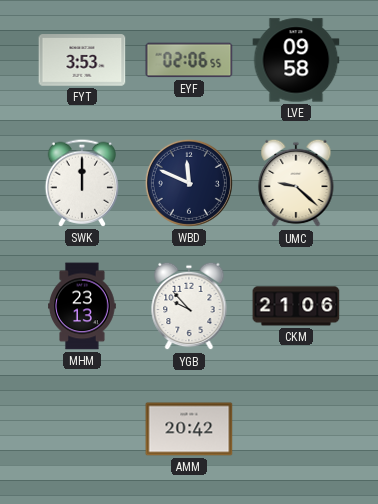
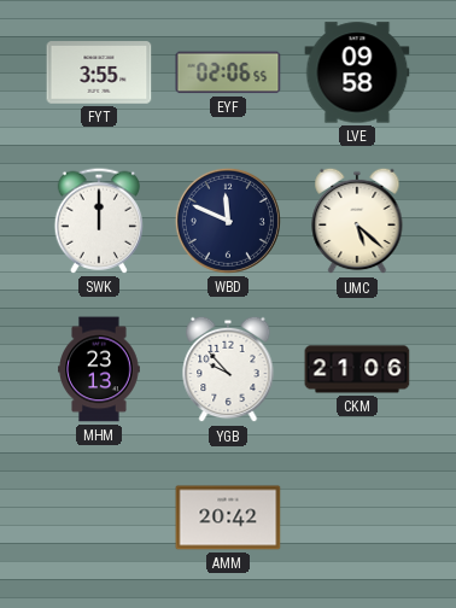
FYT: 3:53 -> 3:55
UMC: 9:22 -> 5:22
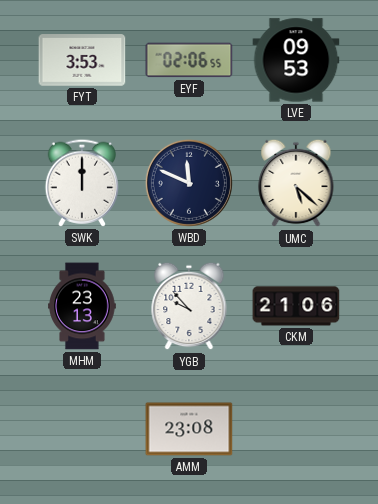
FYT: 3:55 -> 3:53
LVE: 09:58 -> 09:53
AMM: 20:42 -> 23:08
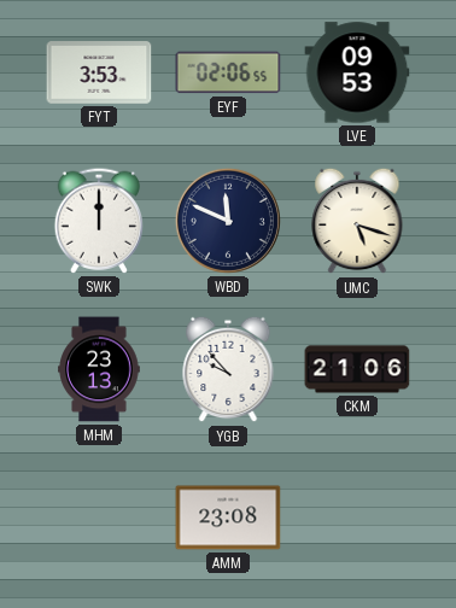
UMC: 5:22 -> 5:18
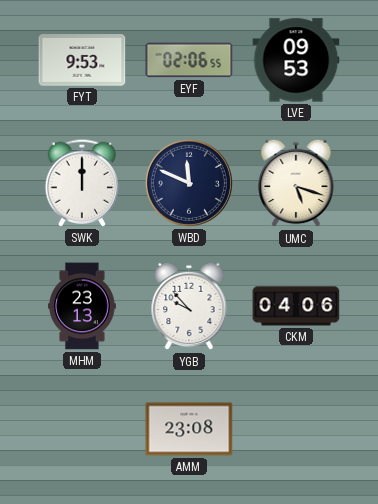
FYT: 3:53 -> 9:53
CKM: 21:06 -> 04:06
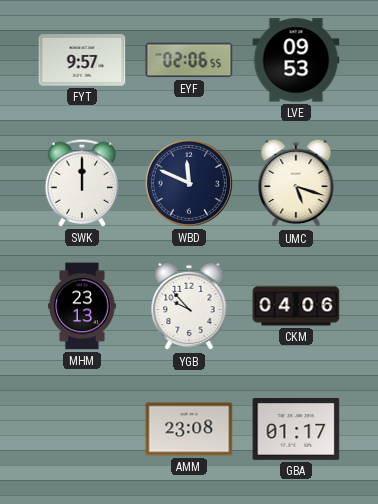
FYT: 9:53 -> 9:57
GBA: none -> 01:17
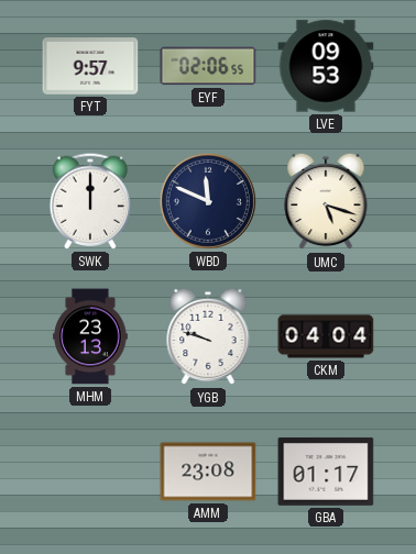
YGB: 9:53 -> 9:48
CKM: 04:06 -> 04:04
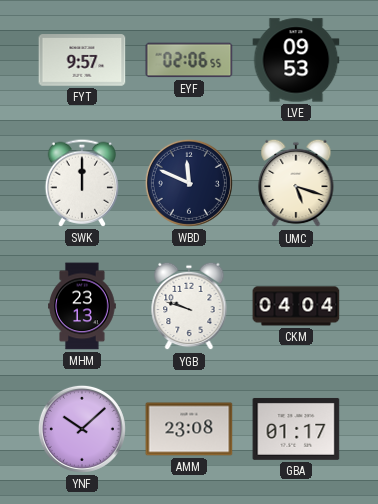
YNF: none -> 10:08
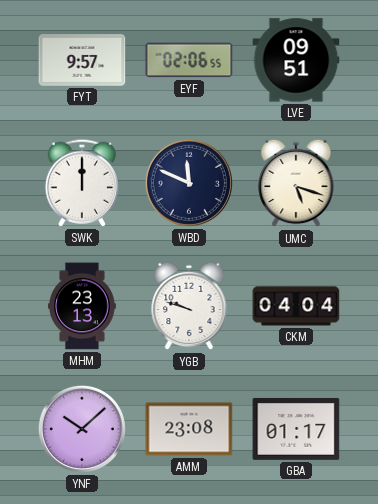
LVE: 09:53 -> 09:51
